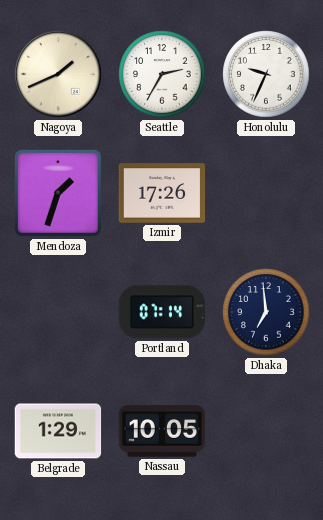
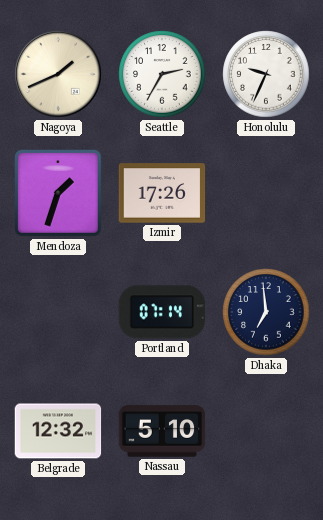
Belgrade: 1:29 -> 12:32
Nassau: 10:05 -> 5:10
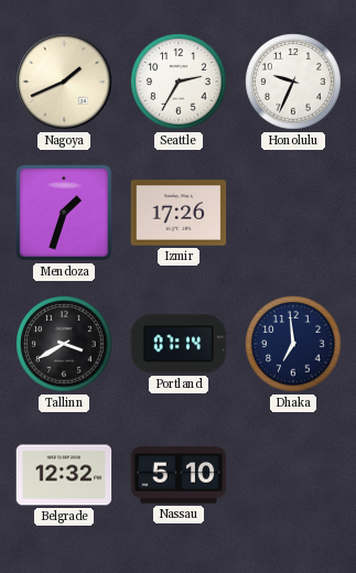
Tallinn: none -> 3:40
